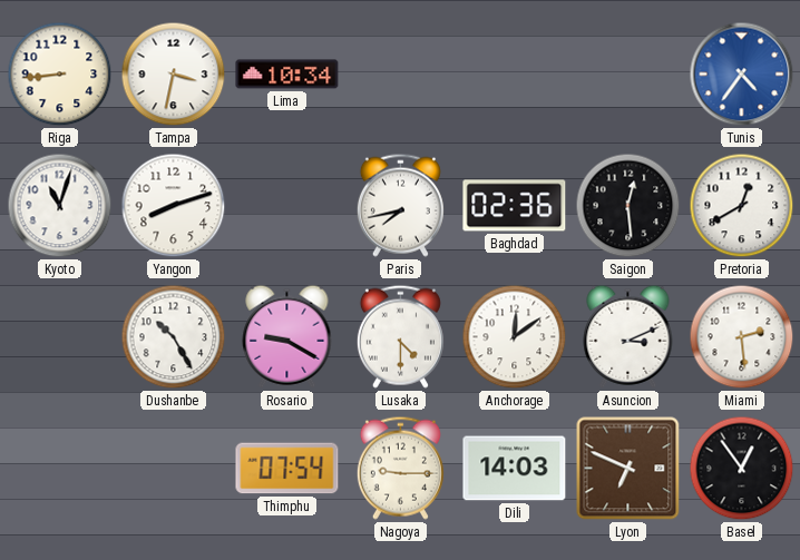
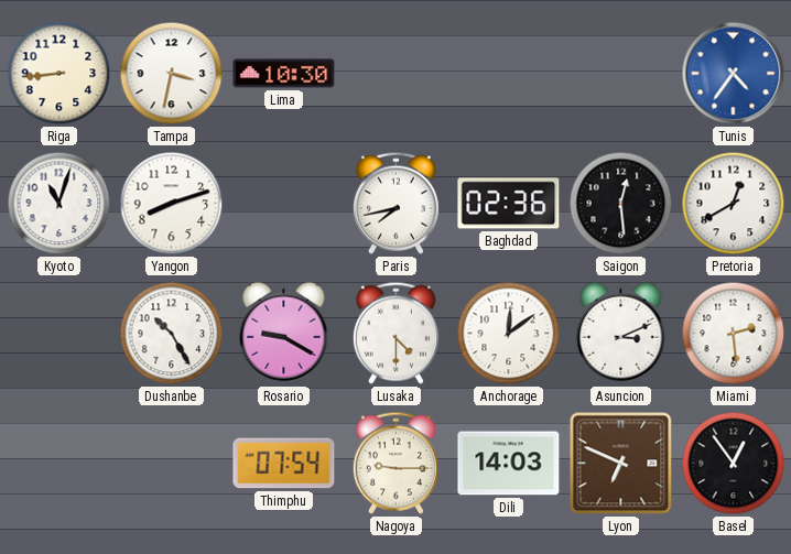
Lima: 10:34 -> 10:30
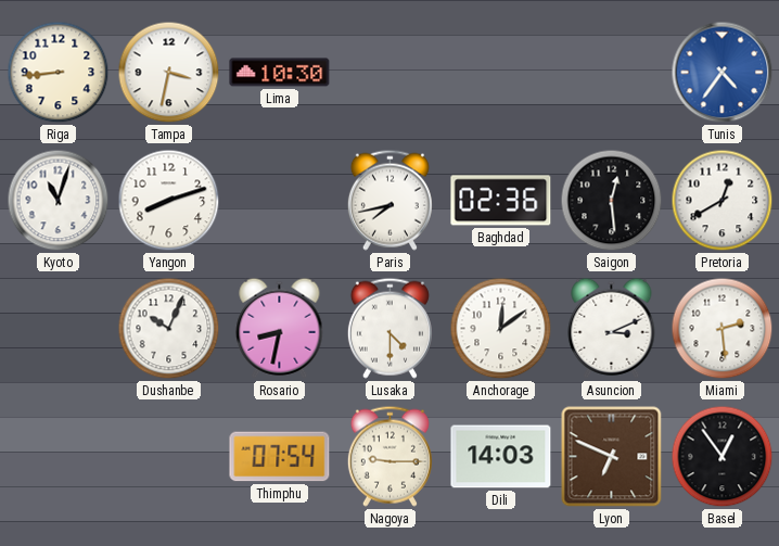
Dushanbe: 10:25 -> 10:04
Rosario: 9:20 -> 8:32
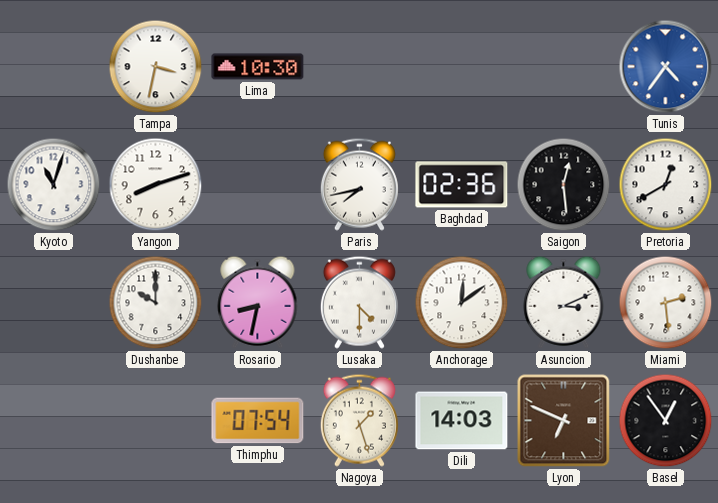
Riga: 8:44 -> none
Dushanbe: 10:04 -> 10:00
Nagoya: 9:15 -> 1:27
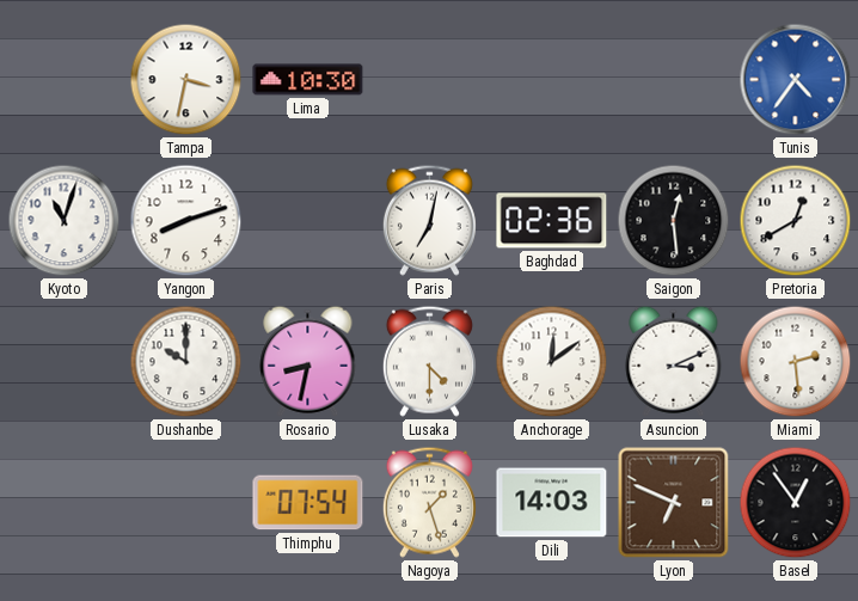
Paris: 7:43 -> 7:02
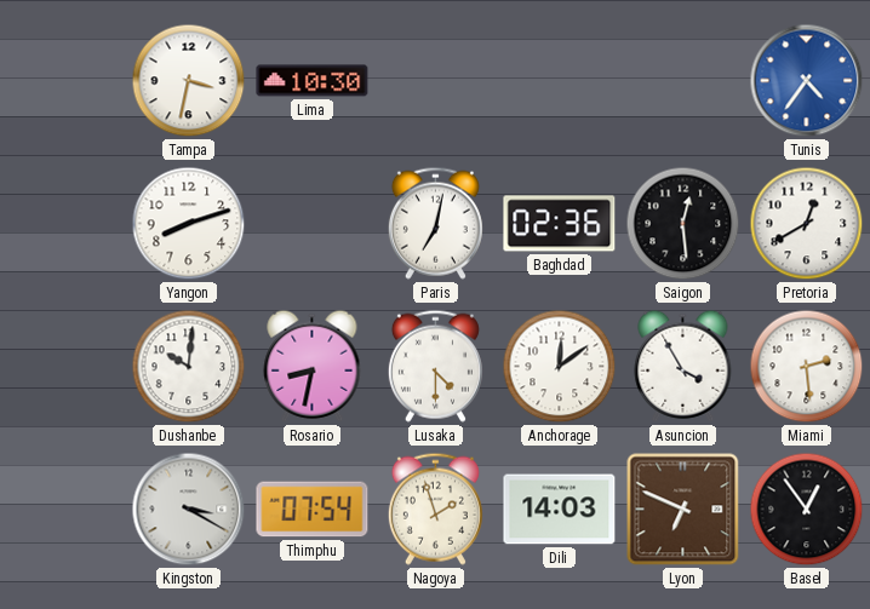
Kyoto: 11:03 -> none
Dushanbe: 10:00 -> 10:01
Asuncion: 3:11 -> 3:55
Kingston: none -> 3:20
Nagoya: 1:27 -> 1:57
